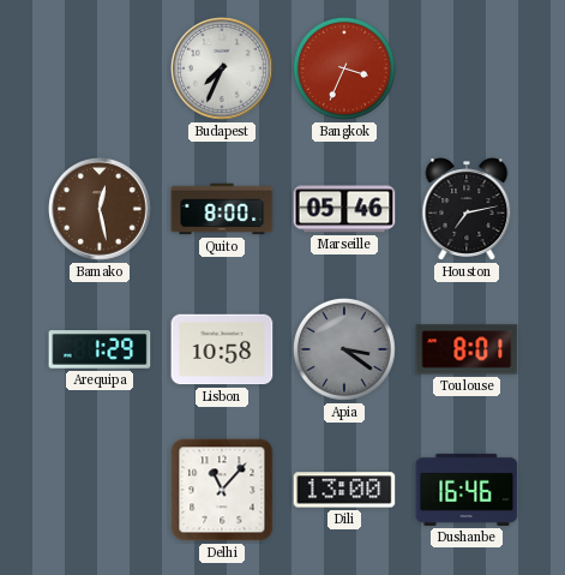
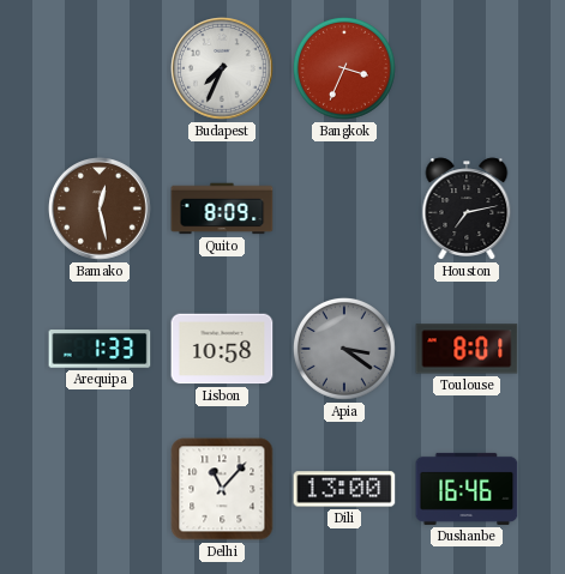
Quito: 8:00 -> 8:09
Marseille: 05:46 -> none
Arequipa: 1:29 -> 1:33
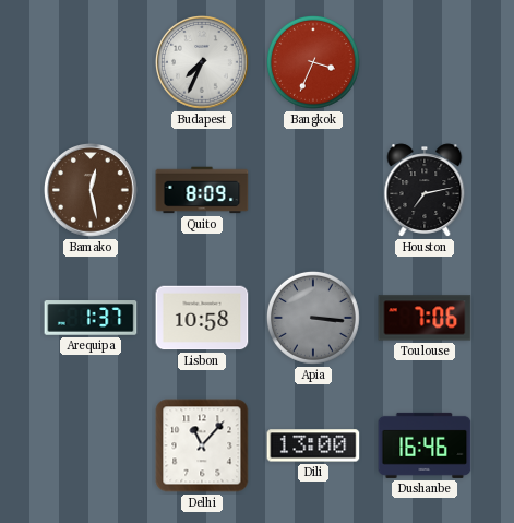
Arequipa: 1:33 -> 1:37
Apia: 3:21 -> 3:16
Toulouse: 8:01 -> 7:06
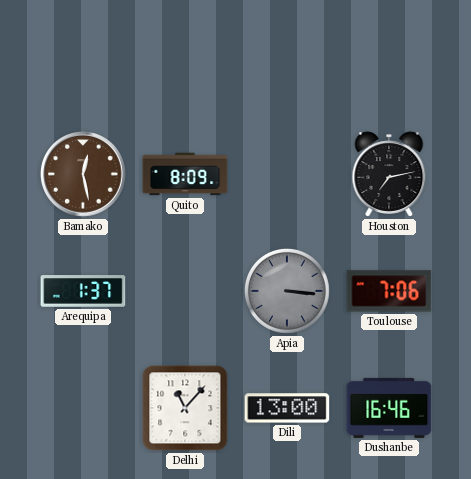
Budapest: 7:34 -> none
Bangkok: 3:34 -> none
Lisbon: 10:58 -> none
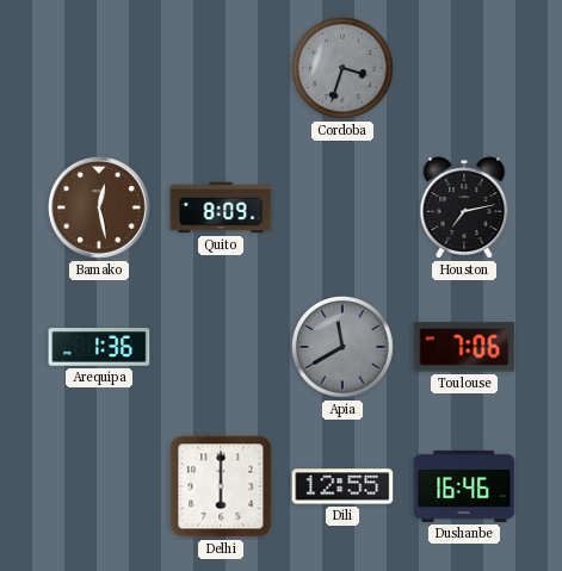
Cordoba: none -> 3:33
Arequipa: 1:37 -> 1:36
Apia: 3:16 -> 11:40
Delhi: 11:07 -> 6:00
Dili: 13:00 -> 12:55
